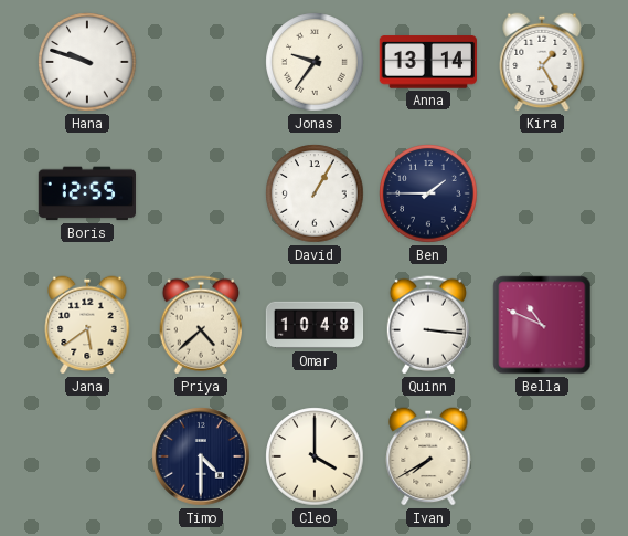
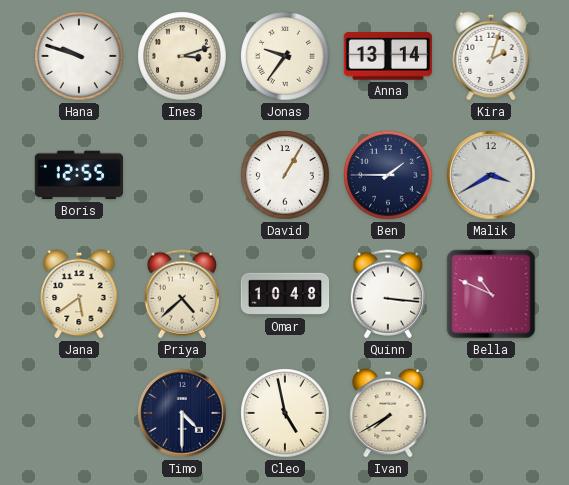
Ines: none -> 3:12
Kira: 1:25 -> 2:03
Malik: none -> 3:40
Cleo: 4:00 -> 4:58
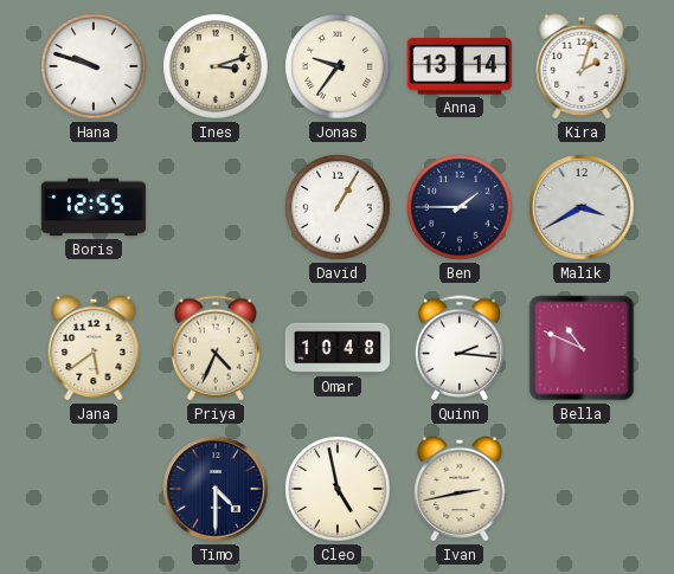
Priya: 4:38 -> 4:34
Quinn: 3:16 -> 2:16
Ivan: 7:40 -> 2:43
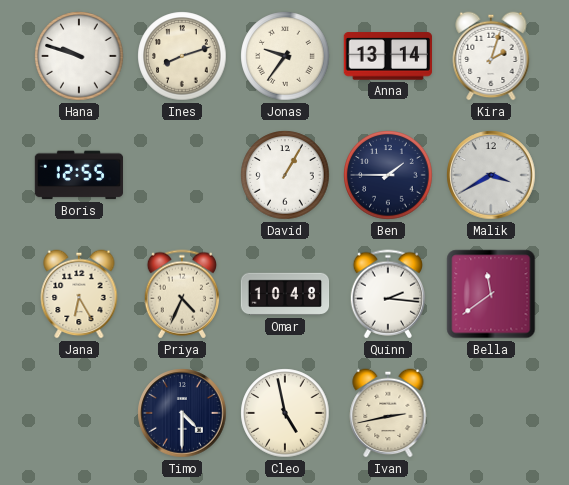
Ines: 3:12 -> 8:12
Jana: 5:39 -> 6:25
Bella: 10:49 -> 11:39
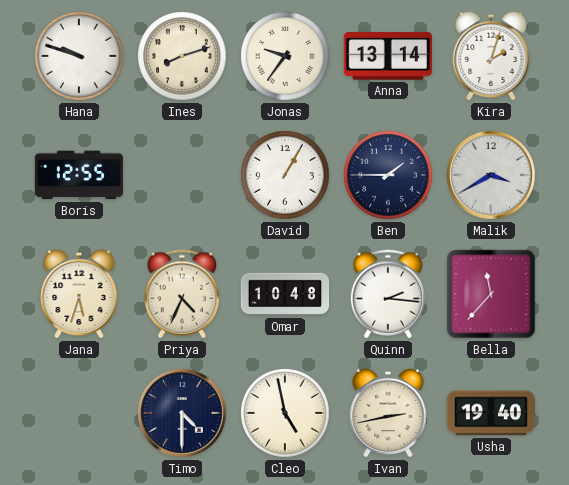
Jana: 6:25 -> 5:33
Bella: 11:39 -> 11:37
Usha: none -> 19:40
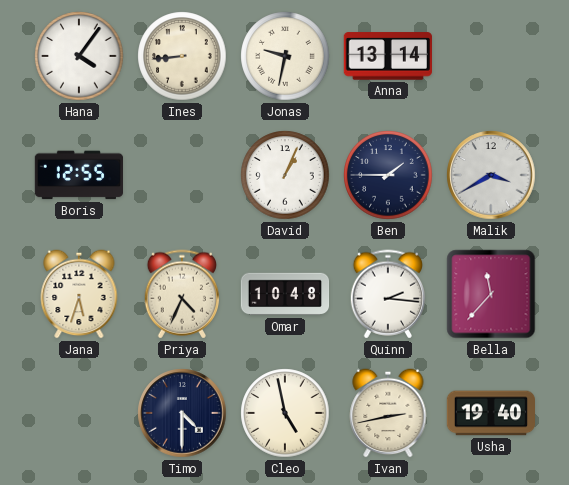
Hana: 9:48 -> 4:06
Ines: 8:12 -> 8:44
Jonas: 9:36 -> 9:32
Kira: 2:03 -> none
David: 1:05 -> 1:04
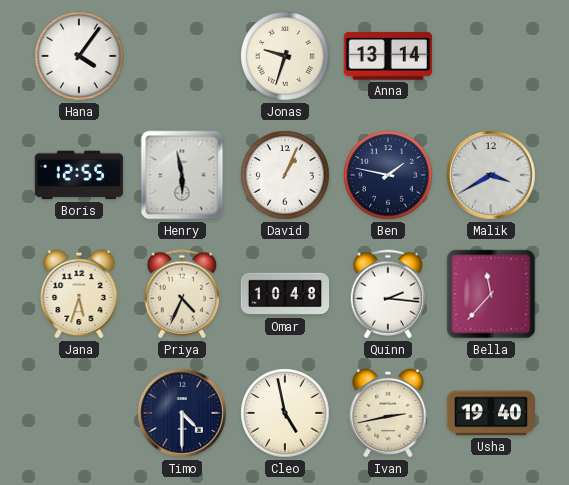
Ines: 8:44 -> none
Jonas: 9:32 -> 9:33
Henry: none -> 5:58
Ben: 1:45 -> 1:47
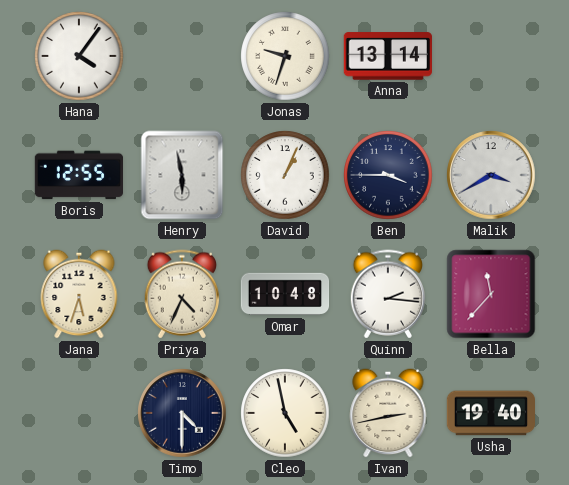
Ben: 1:47 -> 3:45
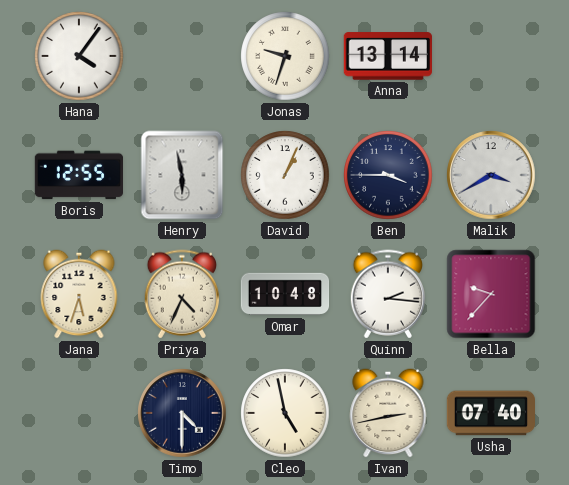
Bella: 11:37 -> 9:37
Usha: 19:40 -> 07:40
